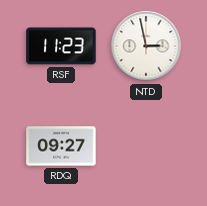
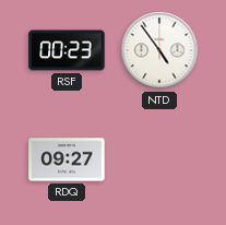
RSF: 11:23 -> 00:23
NTD: 2:58 -> 4:54
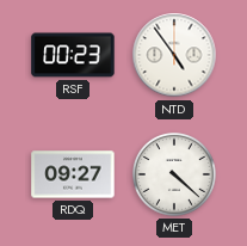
MET: none -> 4:22
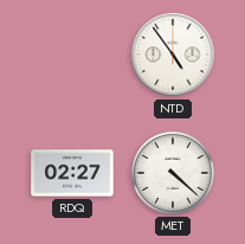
RSF: 00:23 -> none
RDQ: 09:27 -> 02:27
